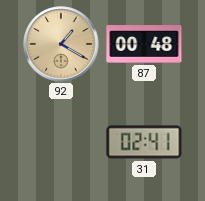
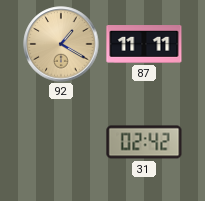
87: 00:48 -> 11:11
31: 02:41 -> 02:42
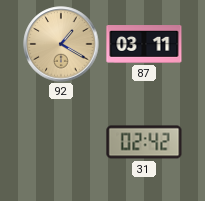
87: 11:11 -> 03:11
